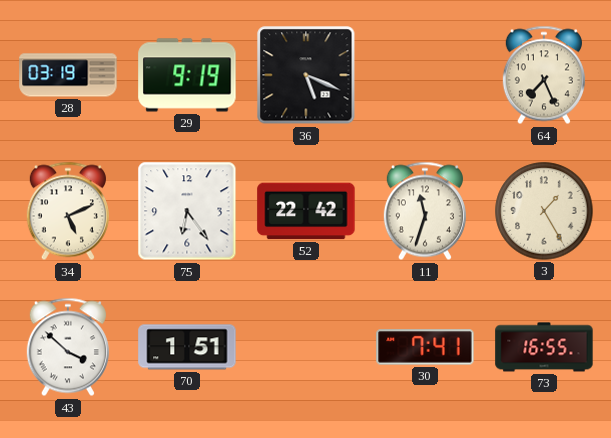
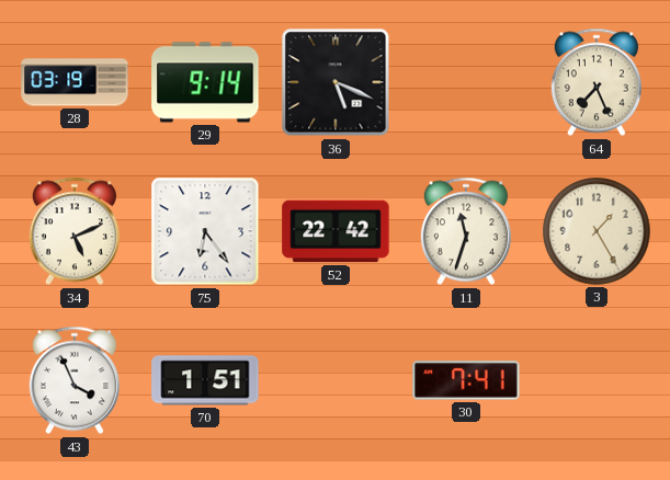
29: 9:19 -> 9:14
43: 3:52 -> 3:56
73: 16:55 -> none
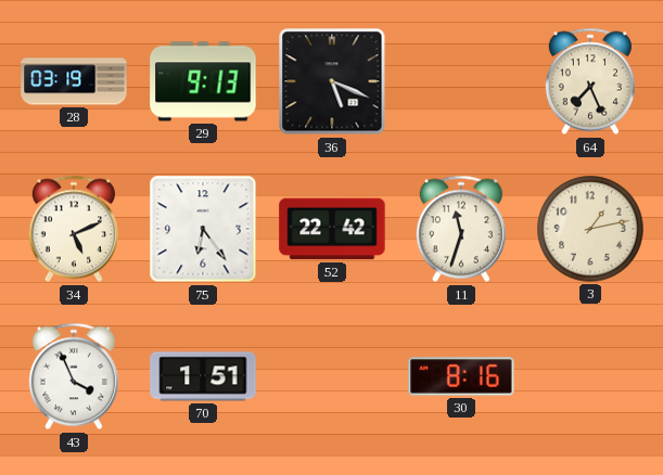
29: 9:14 -> 9:13
3: 1:25 -> 1:13
30: 7:41 -> 8:16
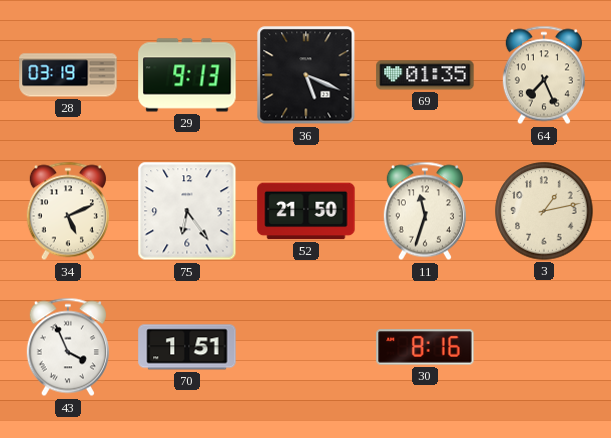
69: none -> 01:35
52: 22:42 -> 21:50
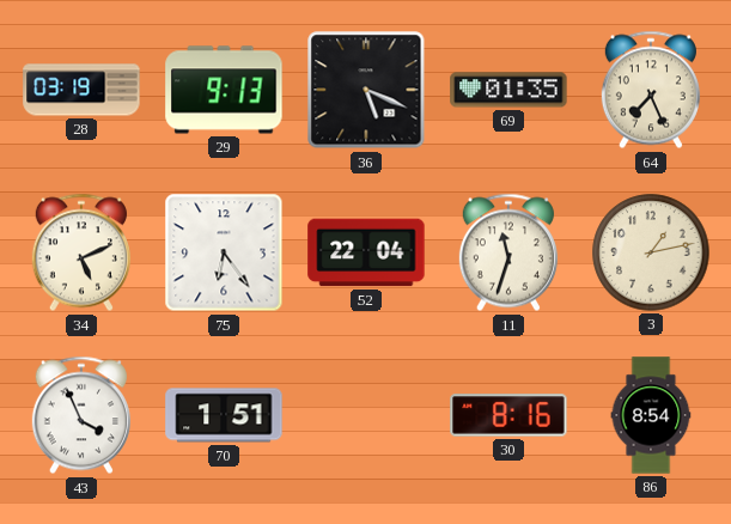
52: 21:50 -> 22:04
86: none -> 8:54
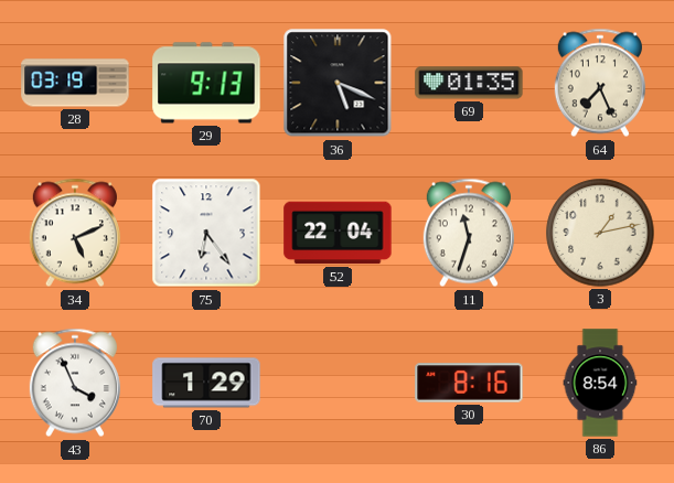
70: 1:51 -> 1:29
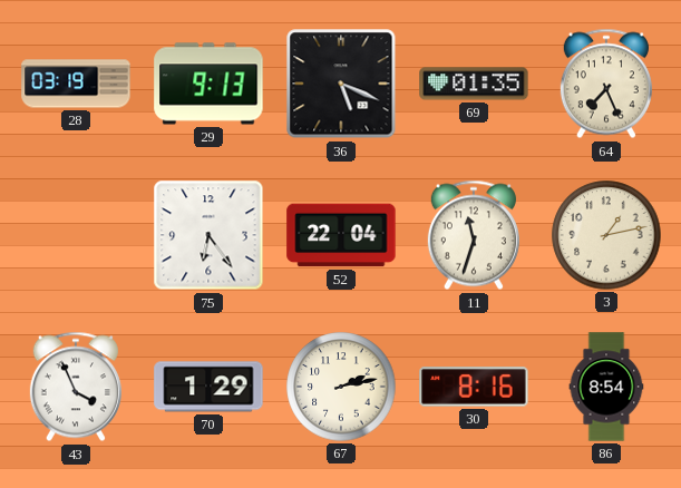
34: 5:11 -> none
67: none -> 2:13
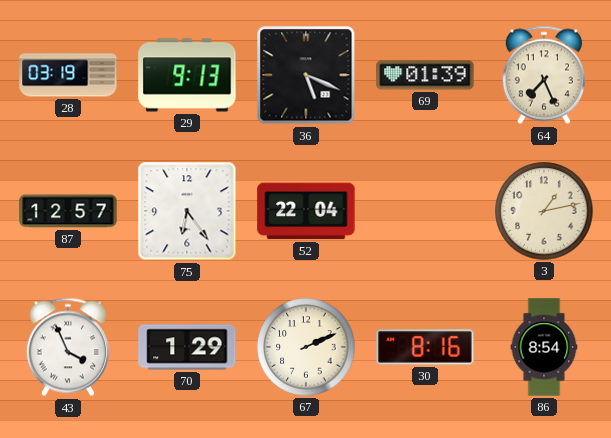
69: 01:35 -> 01:39
87: none -> 12:57
11: 11:33 -> none
67: 2:13 -> 2:11
